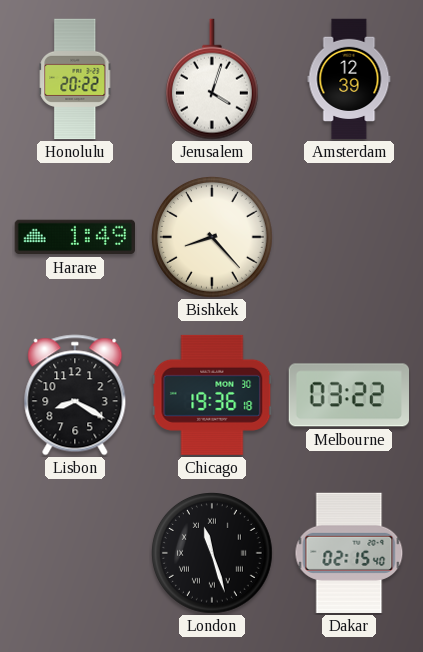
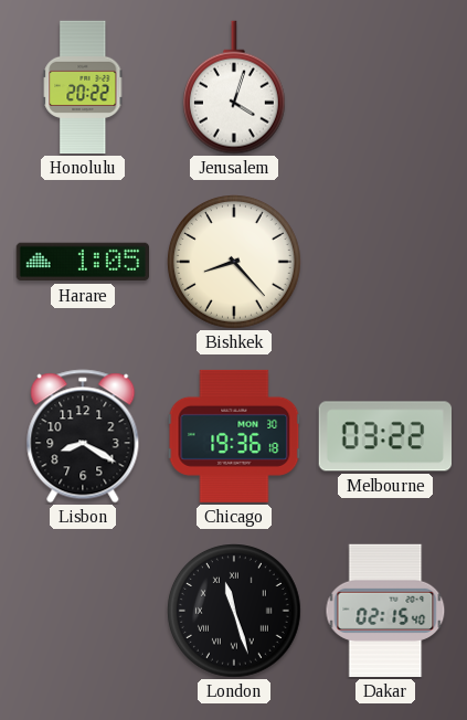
Amsterdam: 12:39 -> none
Harare: 1:49 -> 1:05
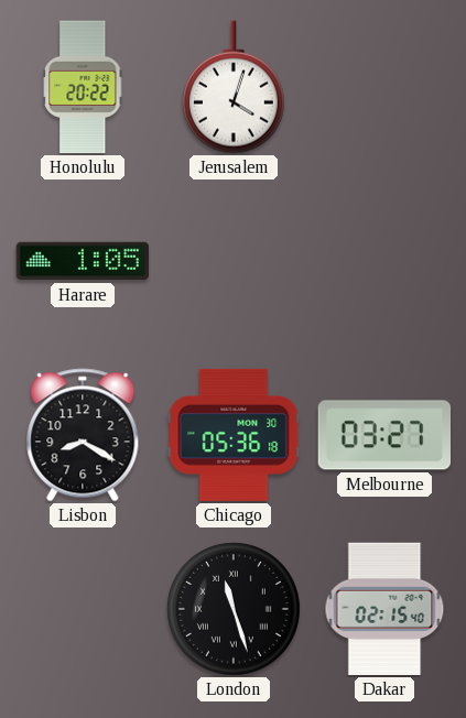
Bishkek: 8:23 -> none
Chicago: 19:36 -> 05:36
Melbourne: 03:22 -> 03:27
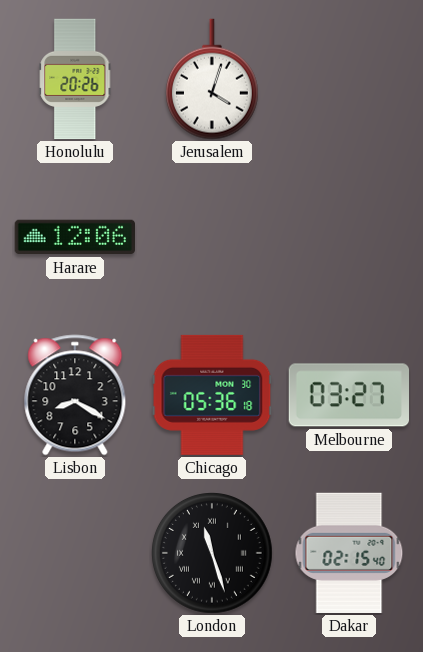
Honolulu: 20:22 -> 20:26
Harare: 1:05 -> 12:06
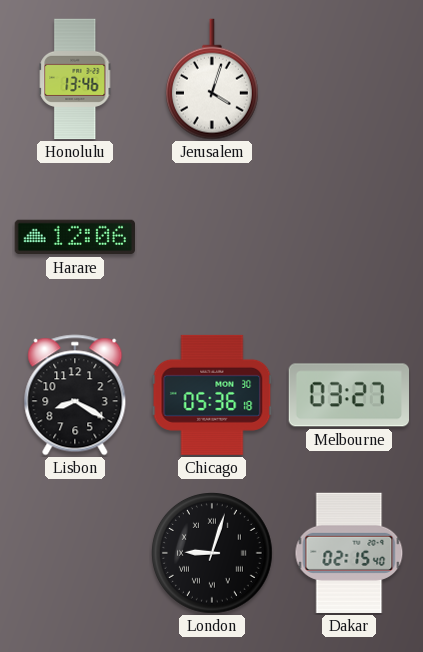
Honolulu: 20:26 -> 13:46
London: 11:27 -> 9:03
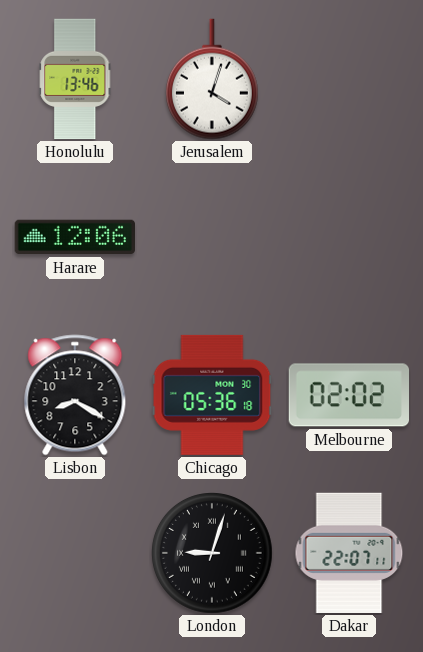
Melbourne: 03:27 -> 02:02
Dakar: 02:15 -> 22:07
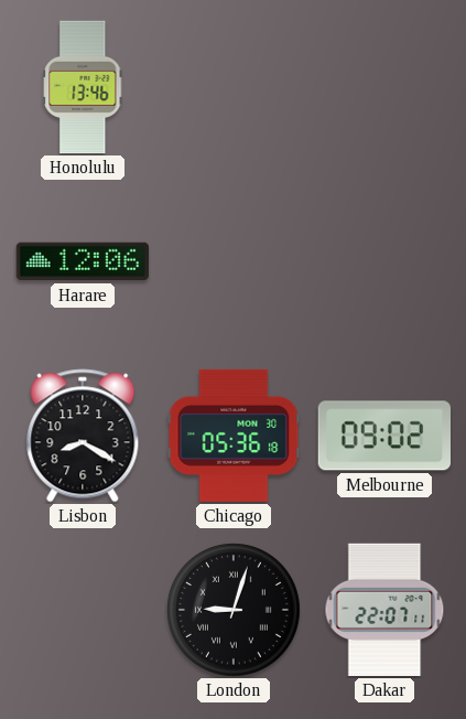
Jerusalem: 4:03 -> none
Melbourne: 02:02 -> 09:02
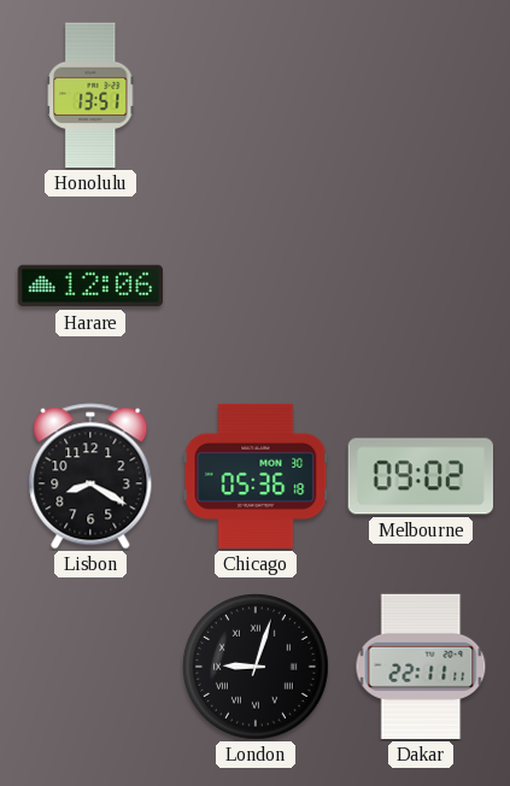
Honolulu: 13:46 -> 13:51
Dakar: 22:07 -> 22:11
